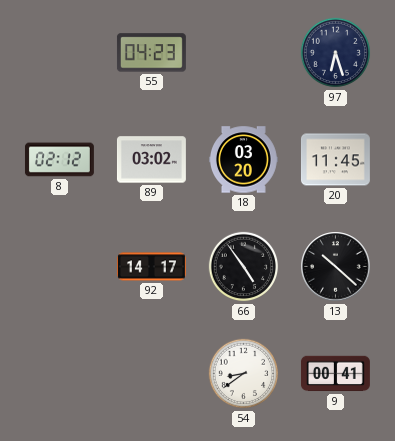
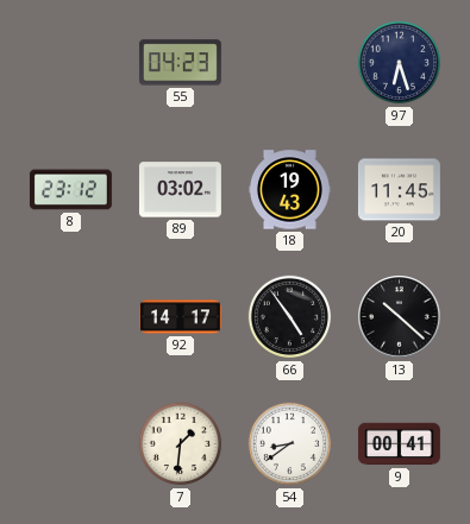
8: 02:12 -> 23:12
18: 03:20 -> 19:43
7: none -> 1:31
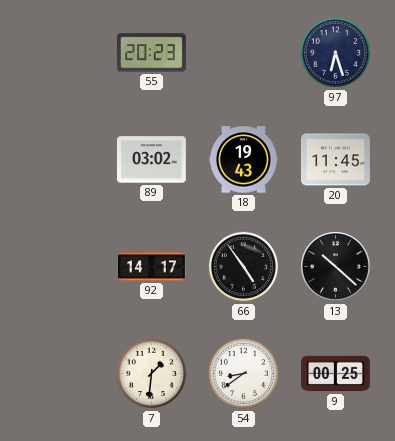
55: 04:23 -> 20:23
8: 23:12 -> none
9: 00:41 -> 00:25
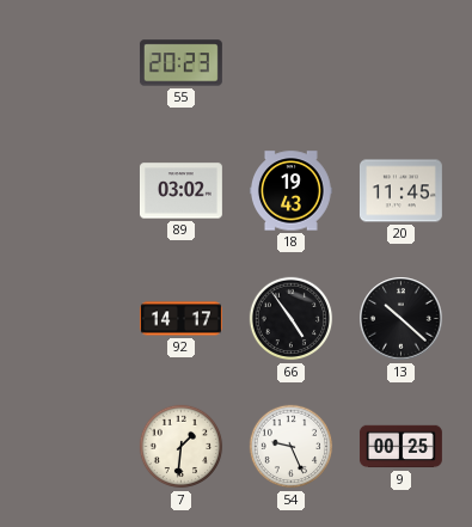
97: 6:27 -> none
54: 8:39 -> 9:26
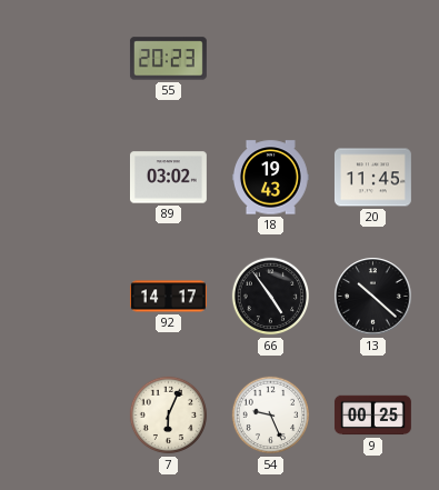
7: 1:31 -> 6:04
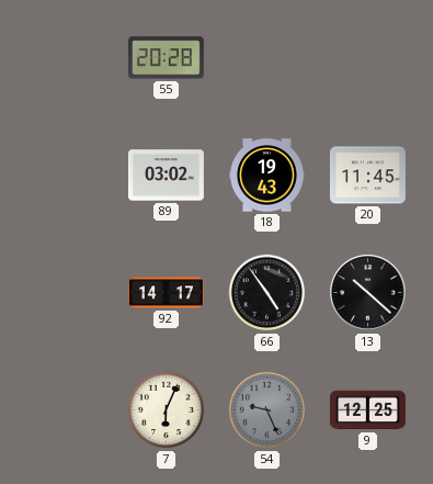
55: 20:23 -> 20:28
54 dial: white -> grey
9: 00:25 -> 12:25
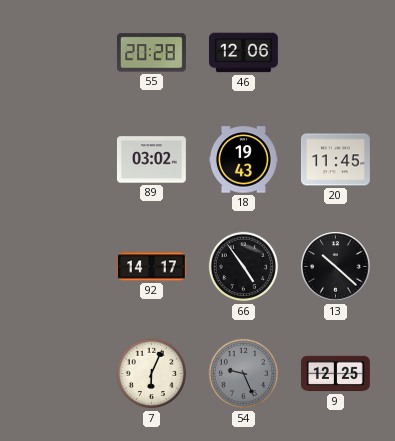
46: none -> 12:06
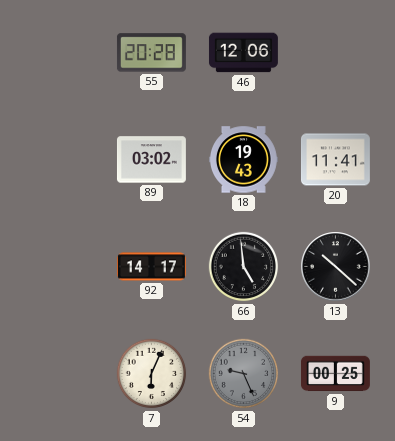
20: 11:45 -> 11:41
66: 4:54 -> 4:59
9: 12:25 -> 00:25
